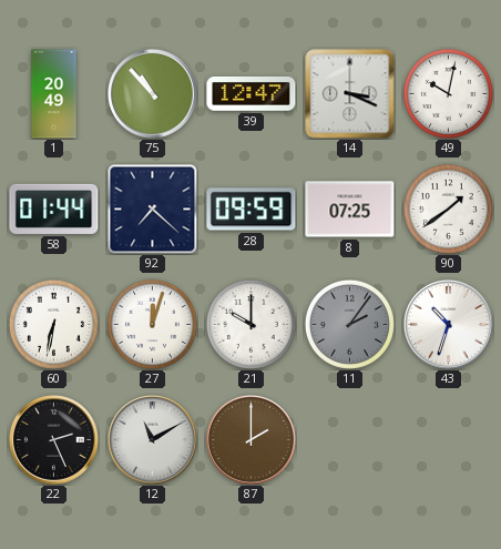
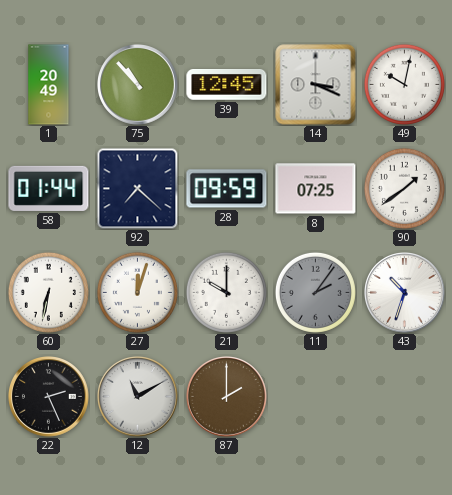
39: 12:47 -> 12:45
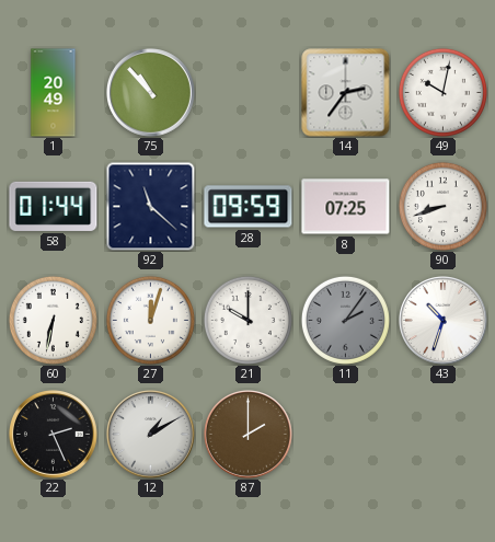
39: 12:45 -> none
14: 3:19 -> 2:36
92: 7:22 -> 11:22
90: 1:39 -> 8:42
12: 11:10 -> 1:10
